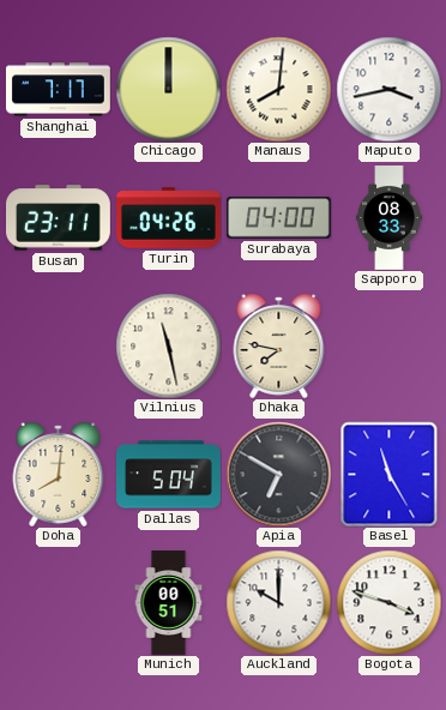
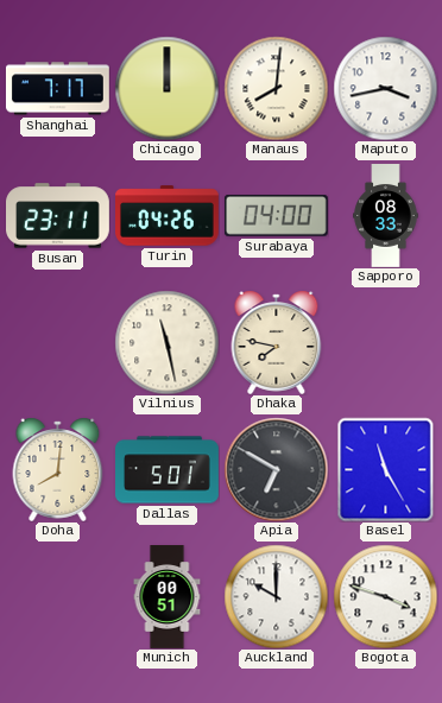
Dallas: 5:04 -> 5:01
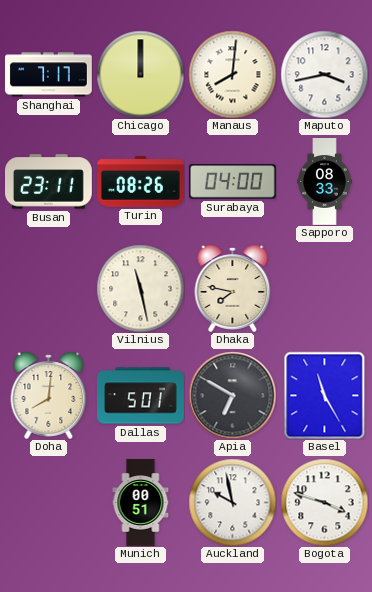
Turin: 04:26 -> 08:26
Auckland: 10:00 -> 9:58
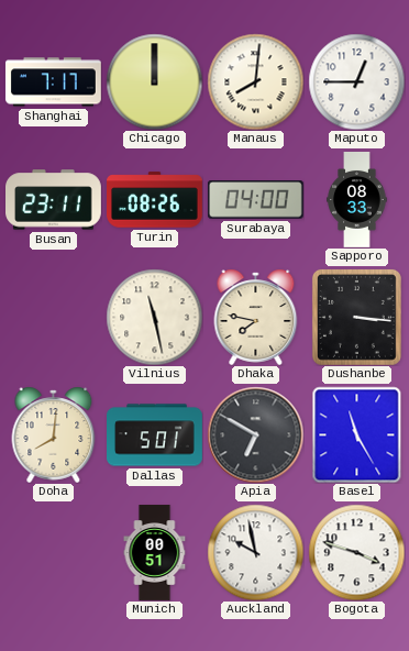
Maputo: 3:43 -> 12:45
Dushanbe: none -> 3:16
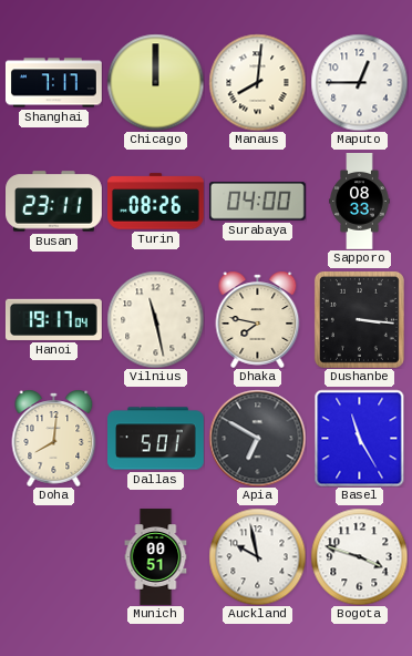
Hanoi: none -> 19:17
